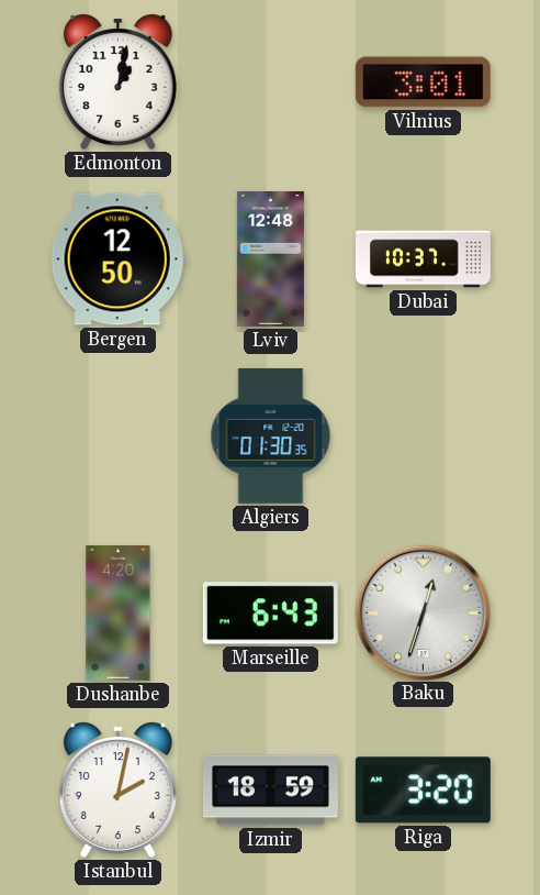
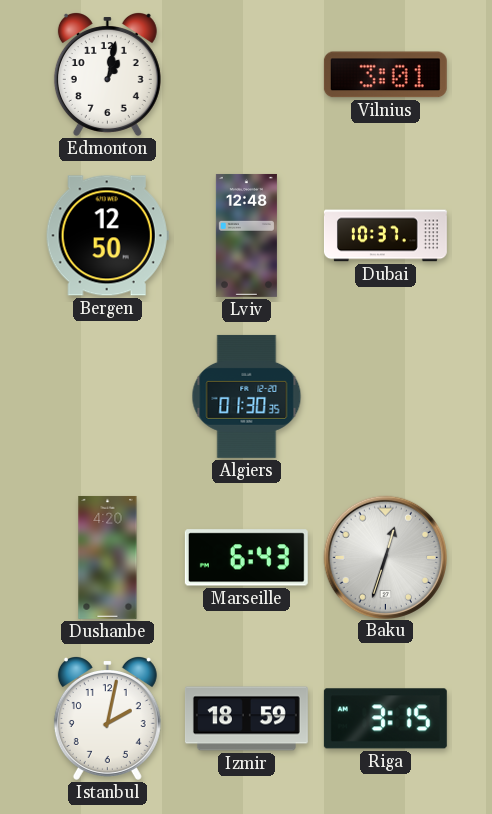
Riga: 3:20 -> 3:15
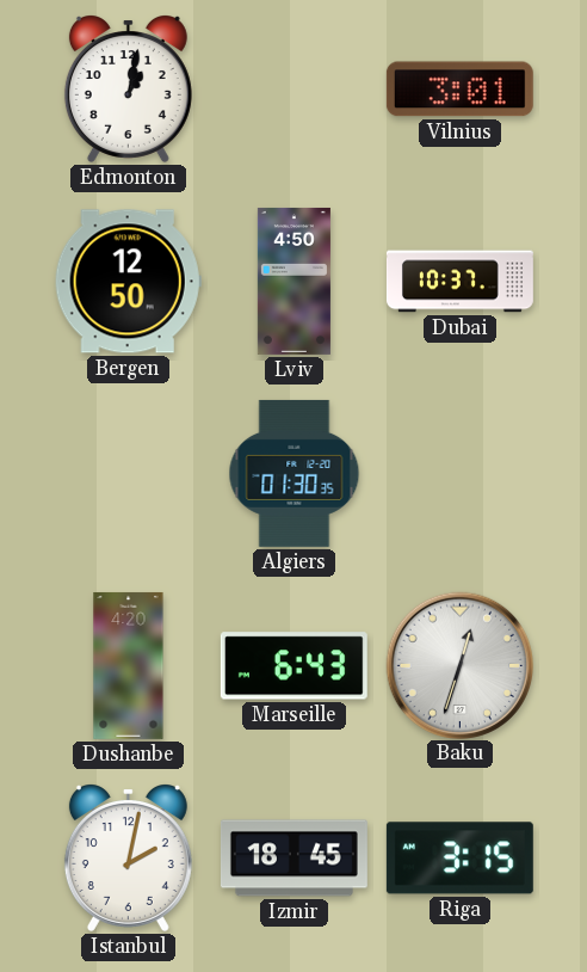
Lviv: 12:48 -> 4:50
Izmir: 18:59 -> 18:45
